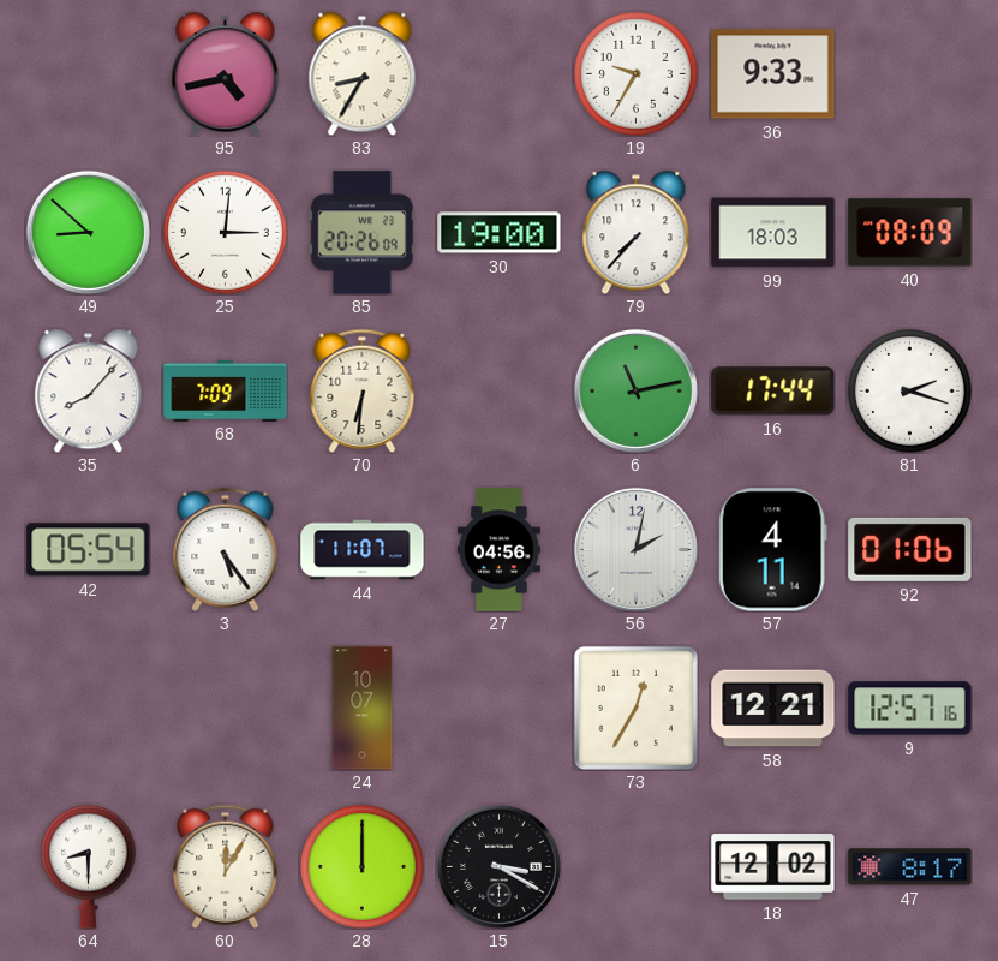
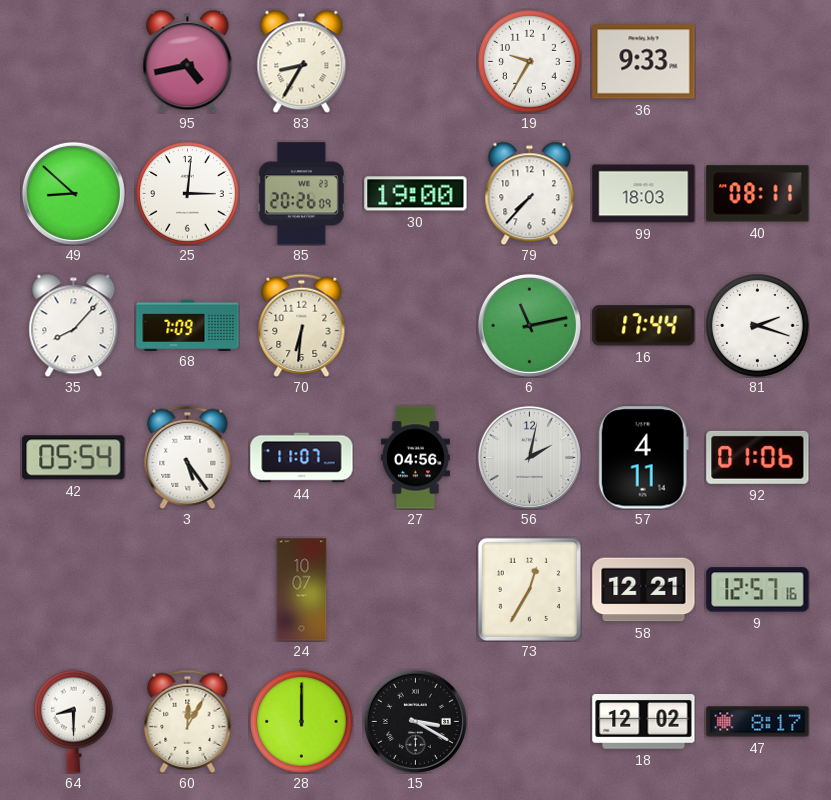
40: 08:09 -> 08:11
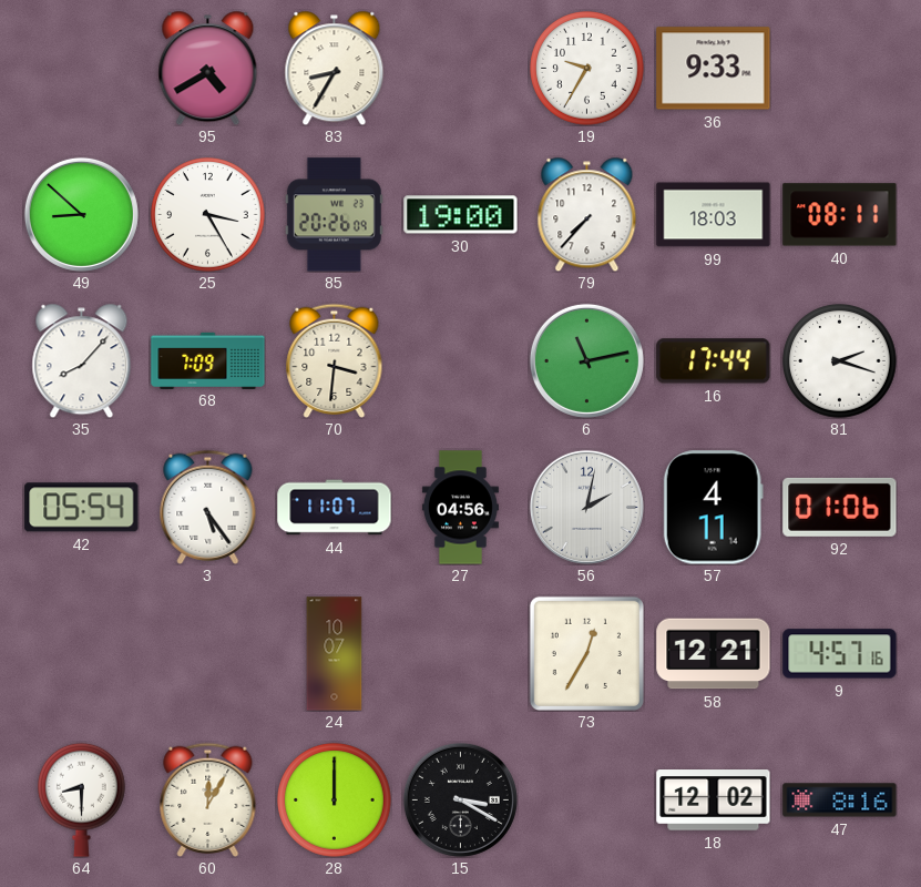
95: 4:43 -> 4:40
25: 3:01 -> 3:25
70: 6:31 -> 3:31
9: 12:57 -> 4:57
47: 8:17 -> 8:16
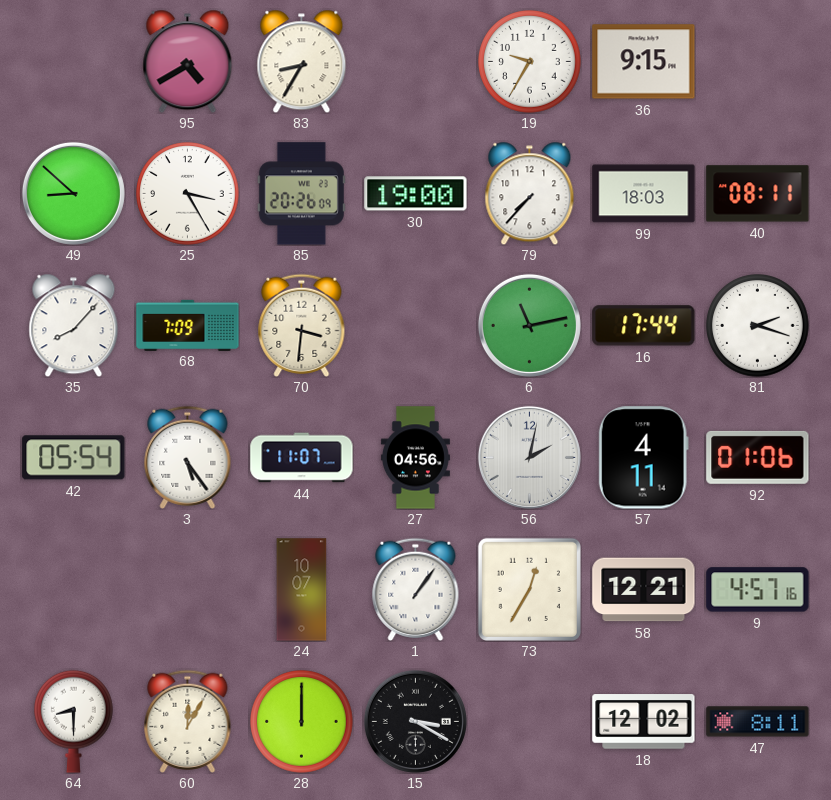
36: 9:33 -> 9:15
1: none -> 1:06
47: 8:16 -> 8:11
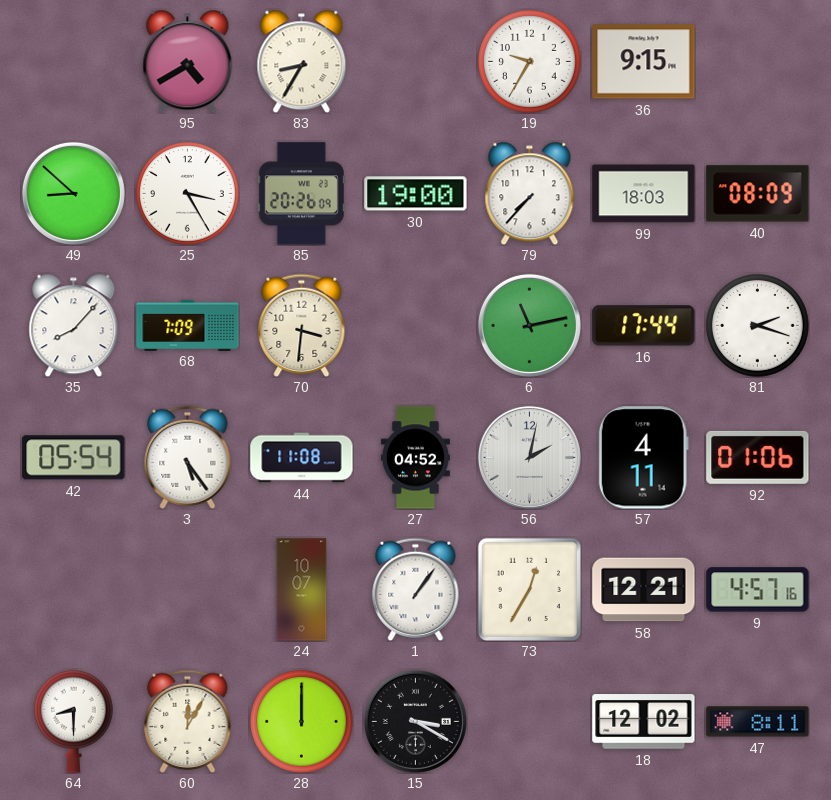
40: 08:11 -> 08:09
44: 11:07 -> 11:08
27: 04:56 -> 04:52
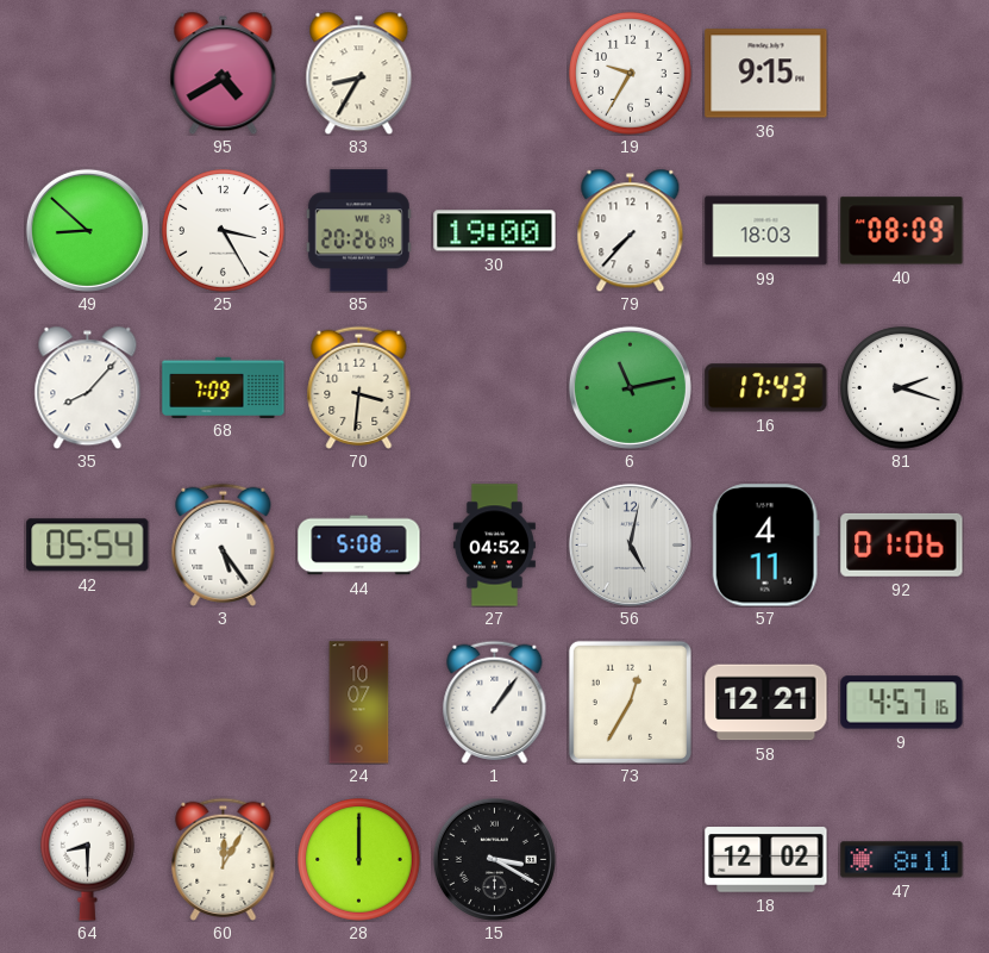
16: 17:44 -> 17:43
44: 11:08 -> 5:08
56: 2:02 -> 5:02
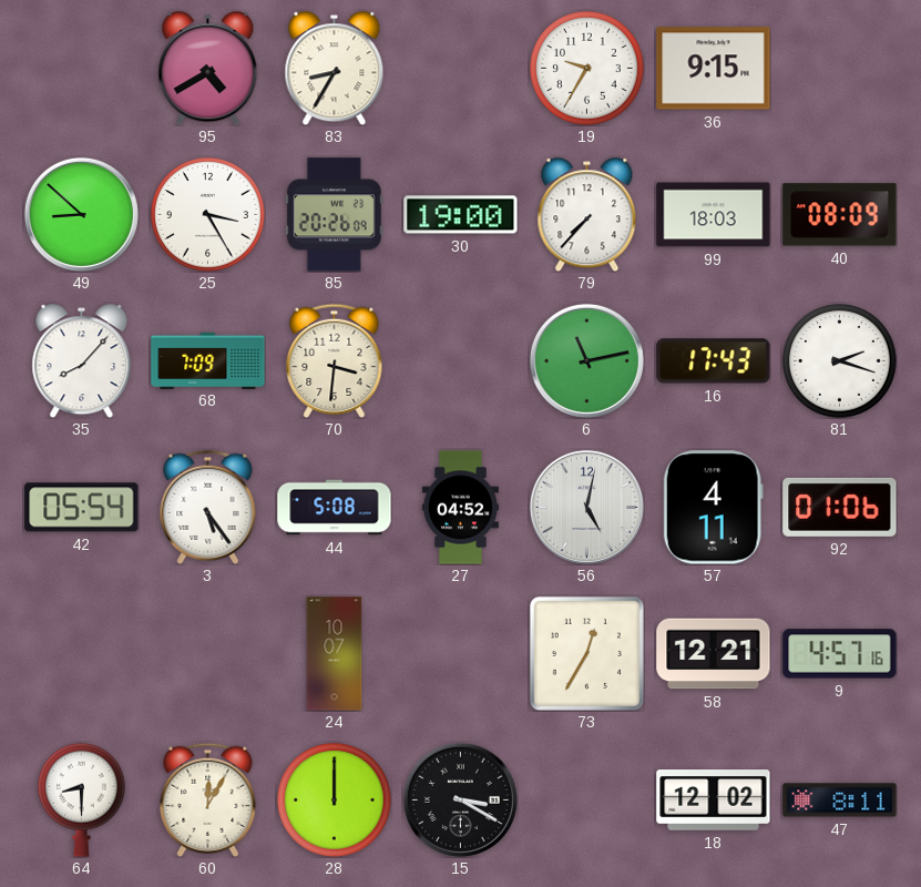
1: 1:06 -> none
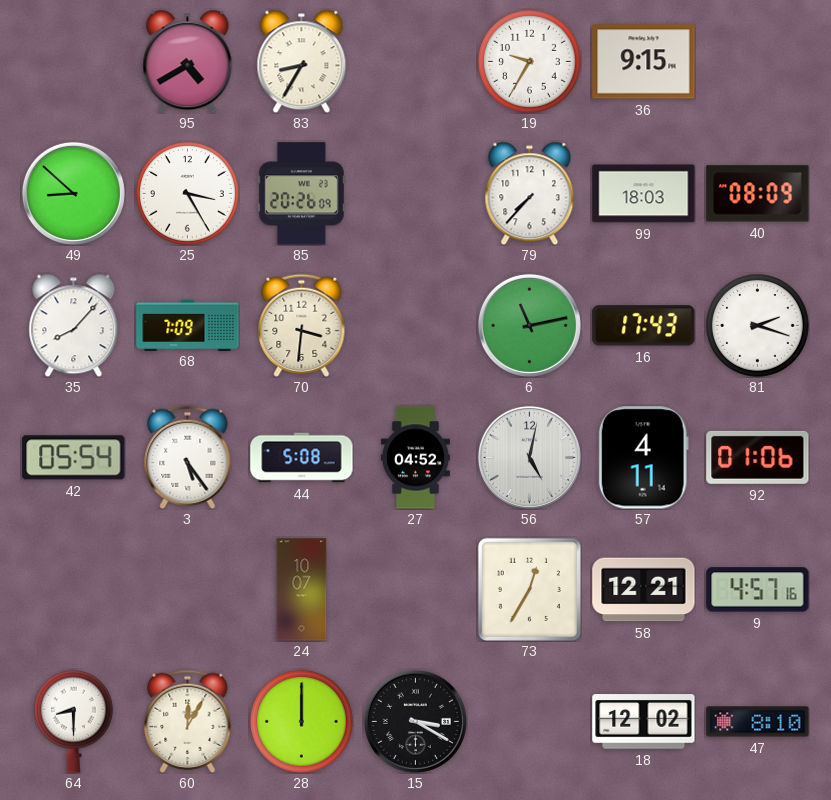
30: 19:00 -> none
47: 8:11 -> 8:10
